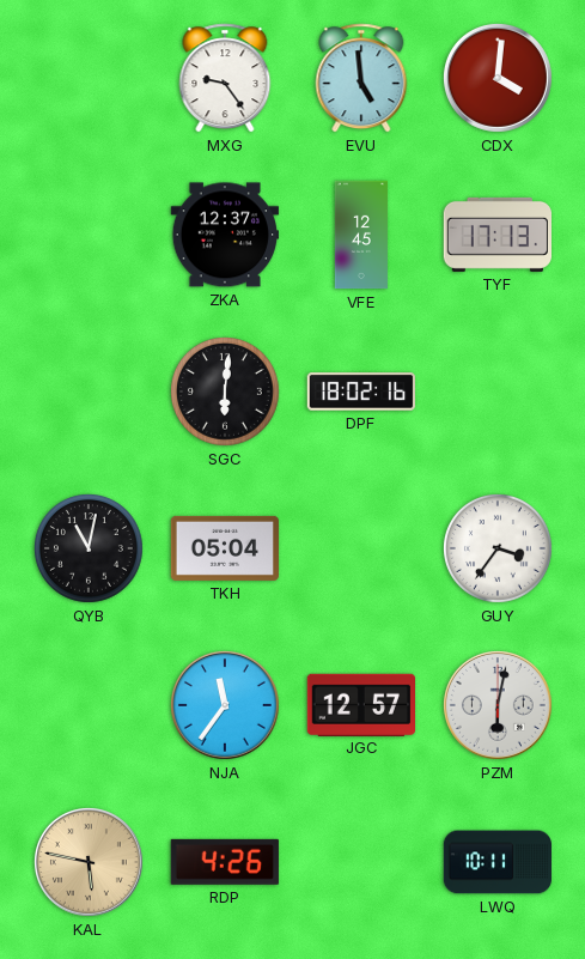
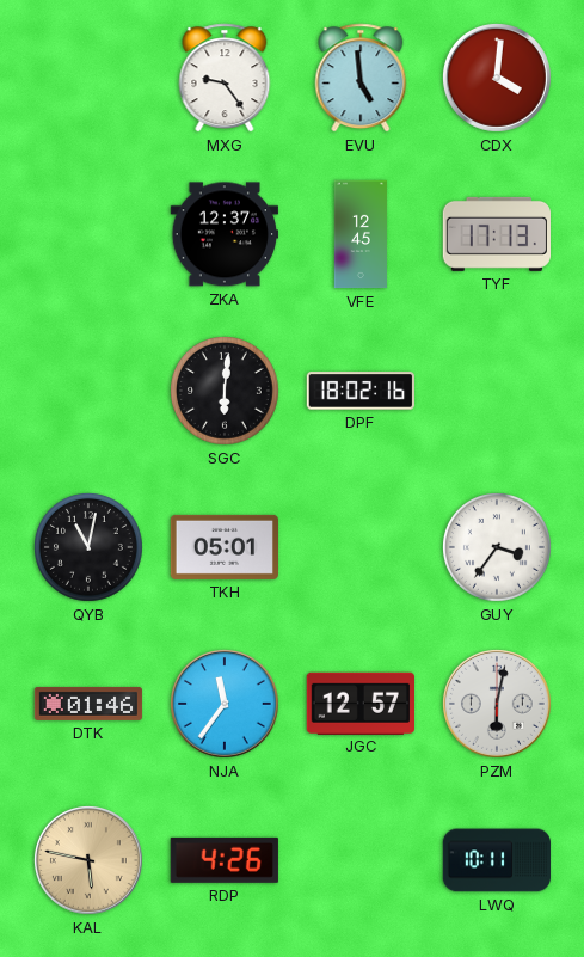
TKH: 05:04 -> 05:01
DTK: none -> 01:46
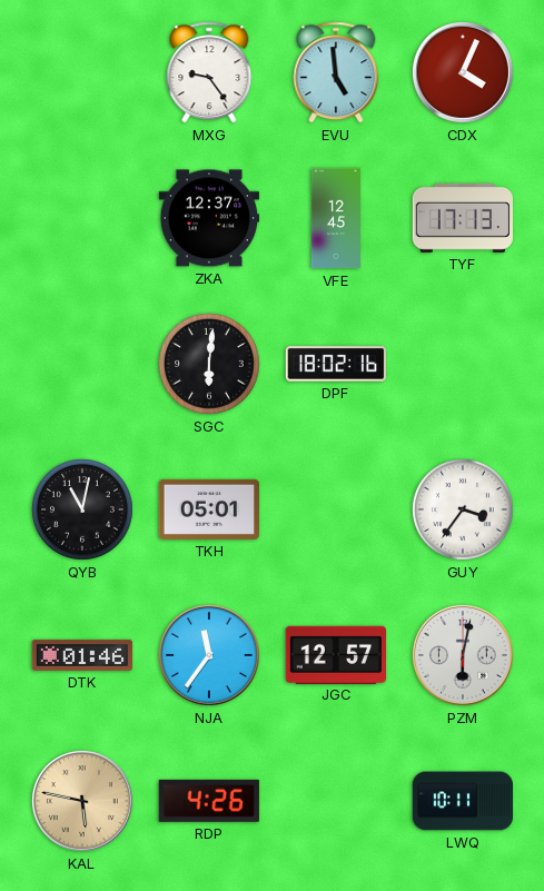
CDX: 4:01 -> 4:04
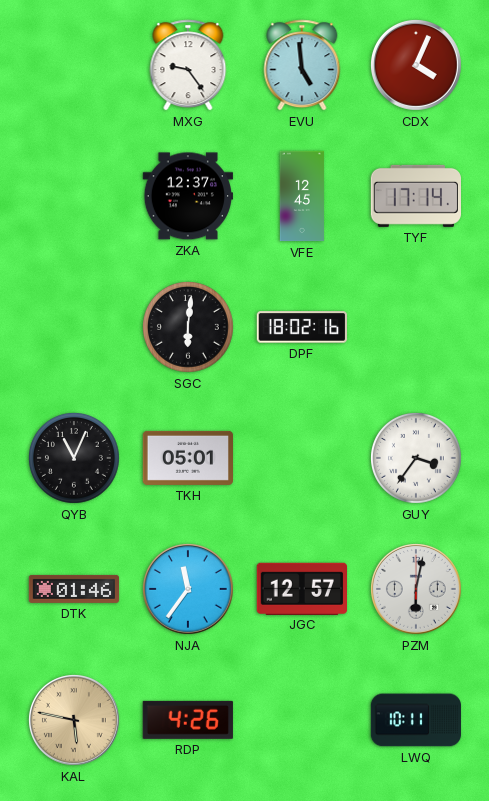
TYF: 17:13 -> 17:14
QYB: 11:02 -> 11:04
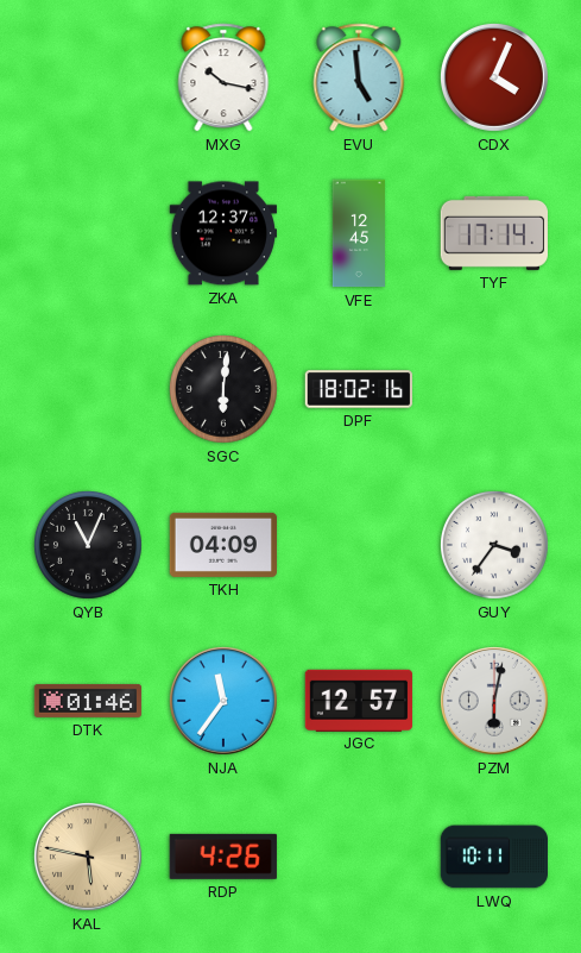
MXG: 9:24 -> 10:17
TKH: 05:01 -> 04:09
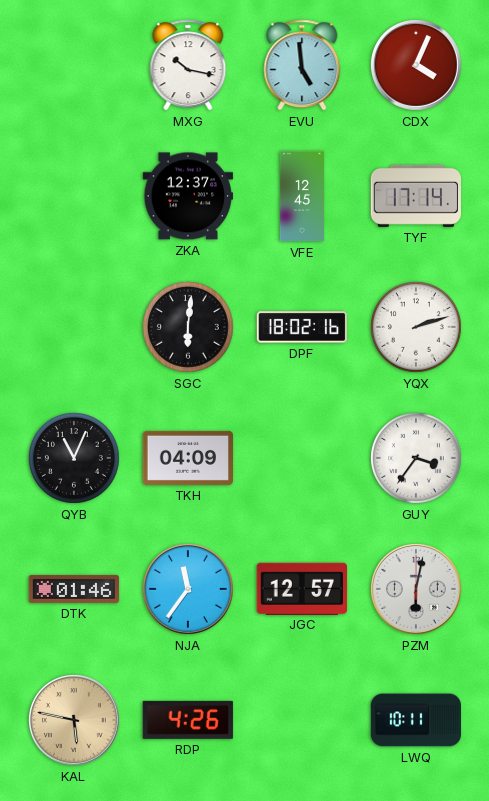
YQX: none -> 2:12
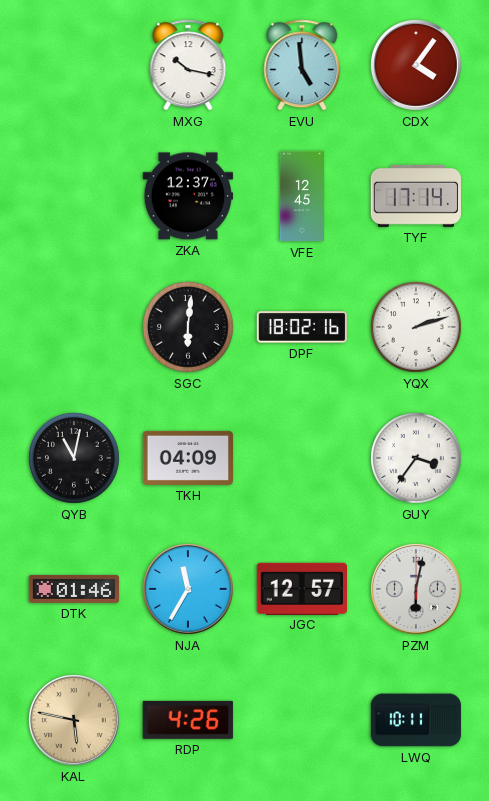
CDX: 4:04 -> 4:06
QYB: 11:04 -> 11:02
NJA: 11:36 -> 11:35
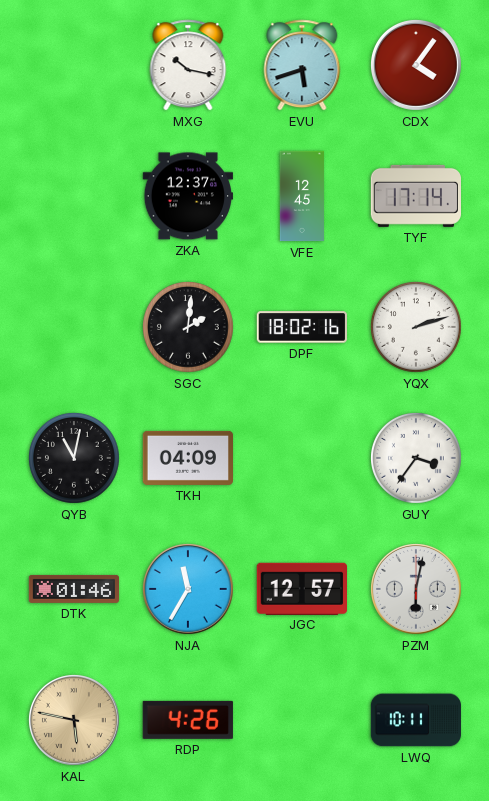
EVU: 4:59 -> 5:42
SGC: 6:01 -> 2:01
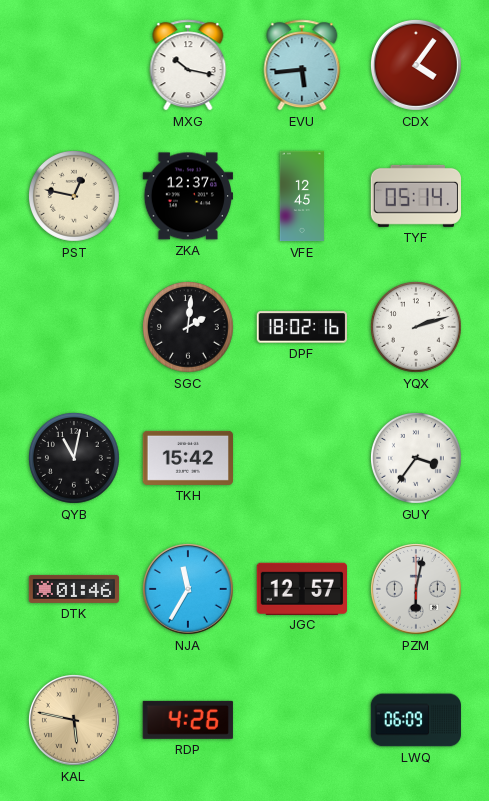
EVU: 5:42 -> 5:44
PST: none -> 12:47
TYF: 17:14 -> 05:14
TKH: 04:09 -> 15:42
LWQ: 10:11 -> 06:09
